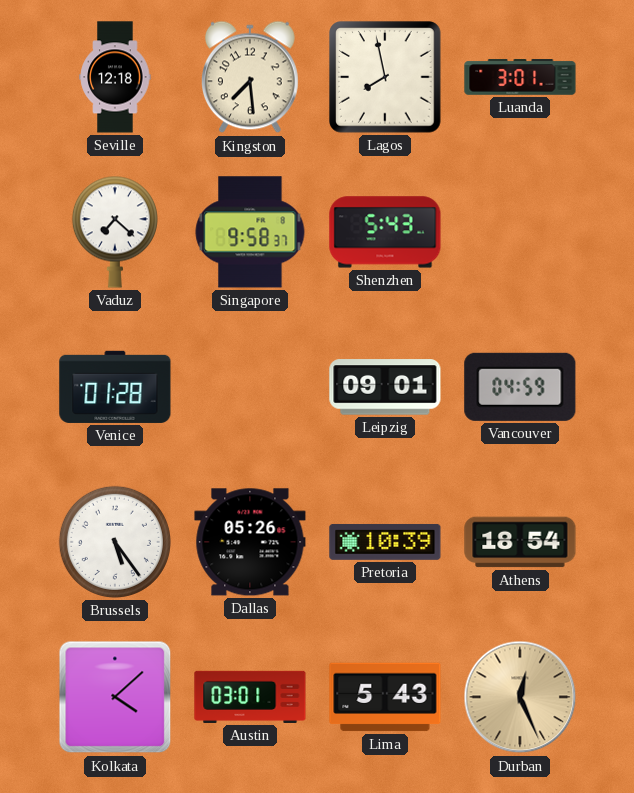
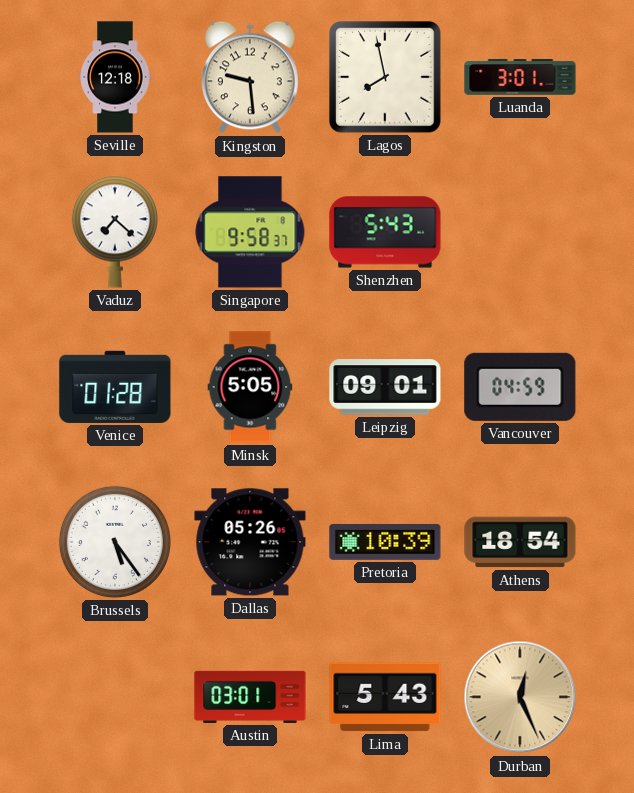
Kingston: 7:29 -> 9:29
Minsk: none -> 5:05
Kolkata: 4:08 -> none
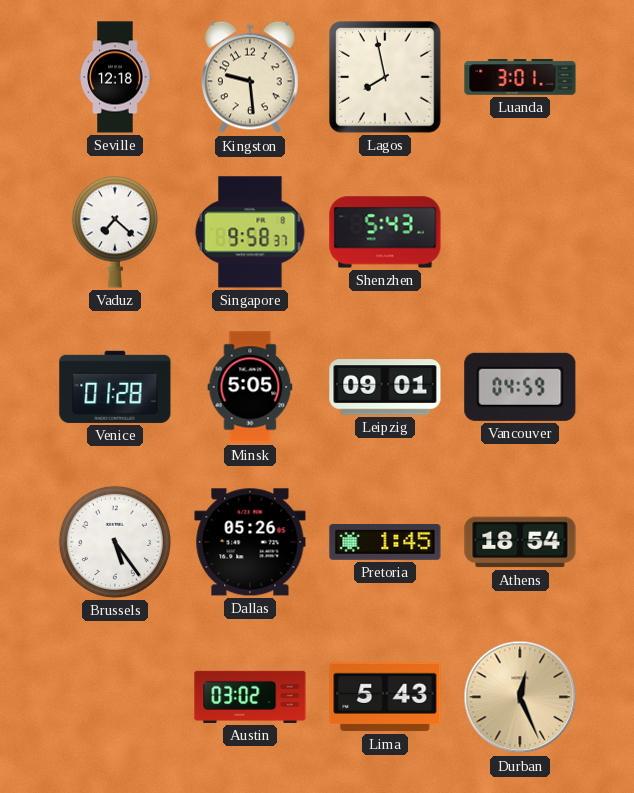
Pretoria: 10:39 -> 1:45
Austin: 03:01 -> 03:02
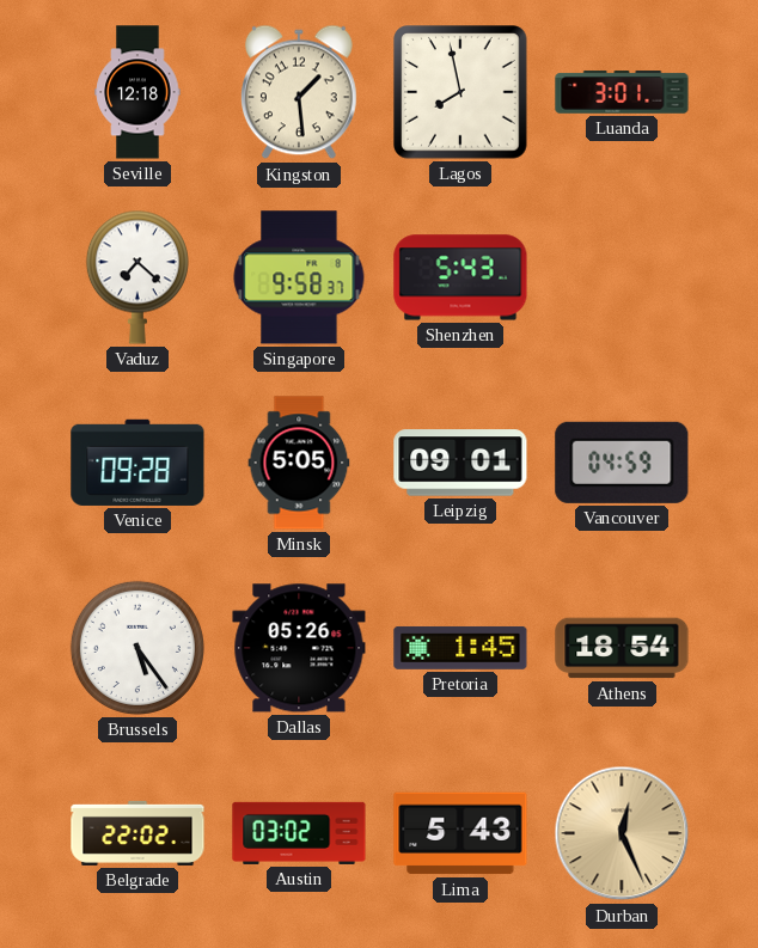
Kingston: 9:29 -> 1:29
Venice: 01:28 -> 09:28
Belgrade: none -> 22:02
